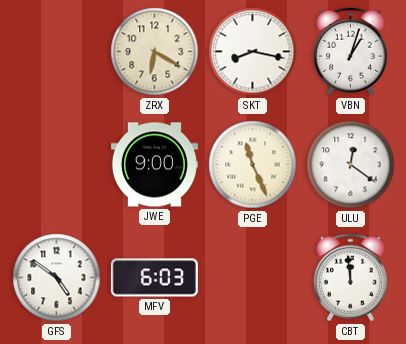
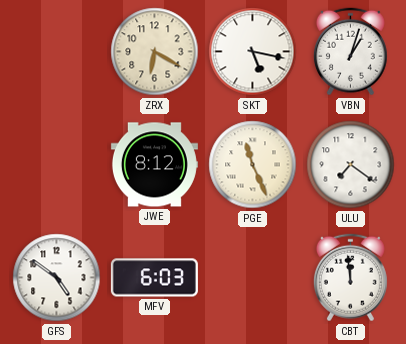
SKT: 8:17 -> 5:17
JWE: 9:00 -> 8:12
ULU: 12:21 -> 7:21
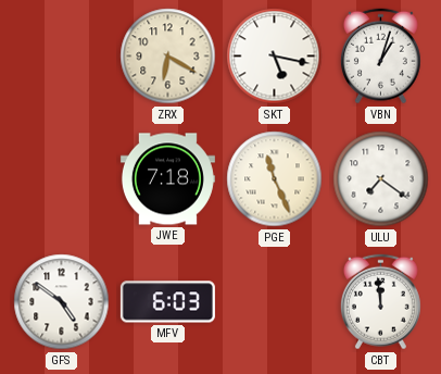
JWE: 8:12 -> 7:18
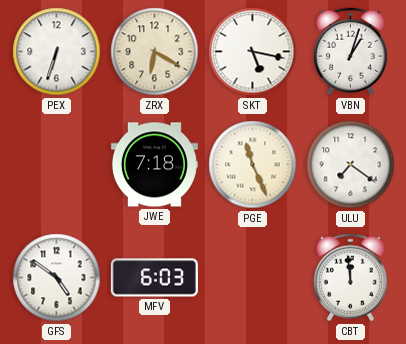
PEX: none -> 6:33
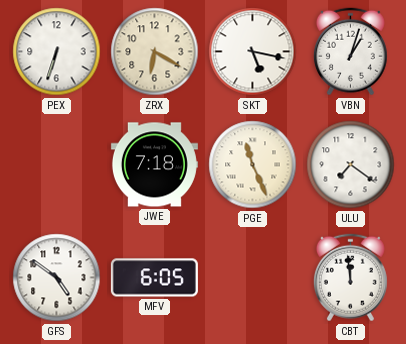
MFV: 6:03 -> 6:05
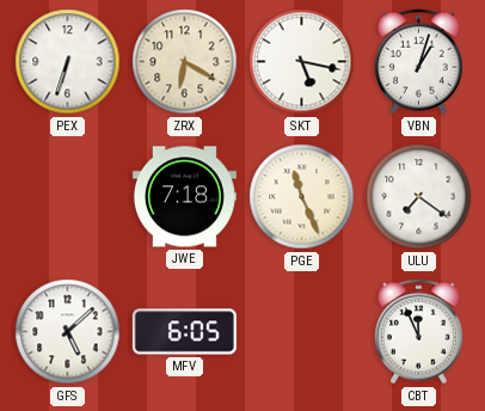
GFS: 4:51 -> 5:08
CBT: 11:59 -> 11:56
